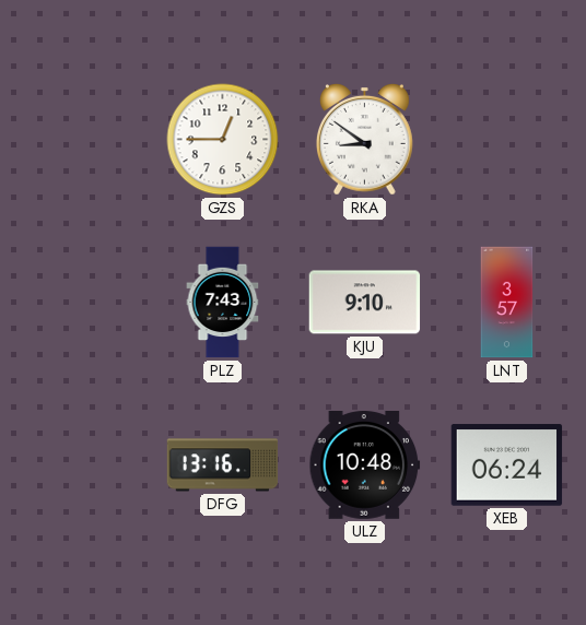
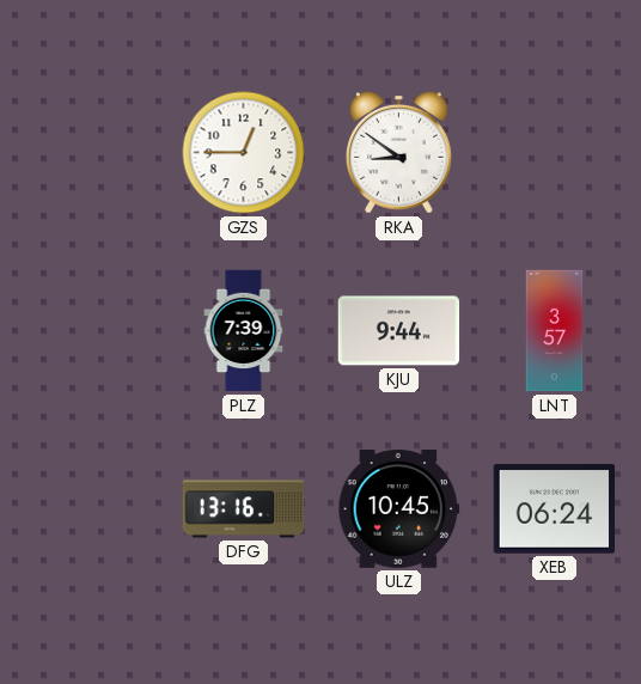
PLZ: 7:43 -> 7:39
KJU: 9:10 -> 9:44
ULZ: 10:48 -> 10:45
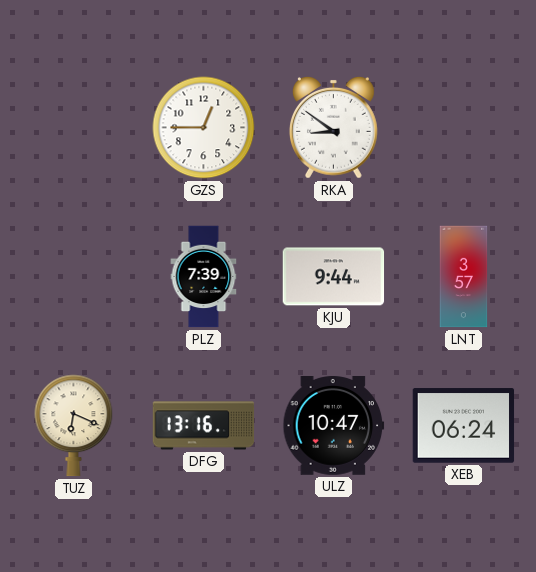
TUZ: none -> 6:19
ULZ: 10:45 -> 10:47
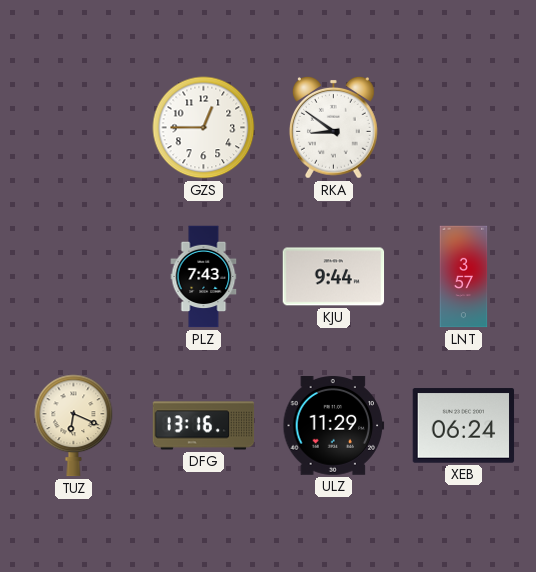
PLZ: 7:39 -> 7:43
ULZ: 10:47 -> 11:29
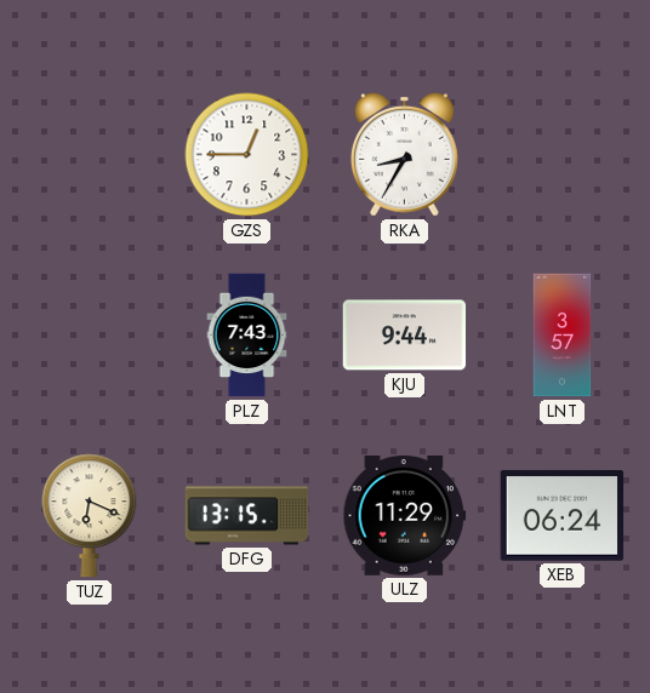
RKA: 8:51 -> 8:35
DFG: 13:16 -> 13:15
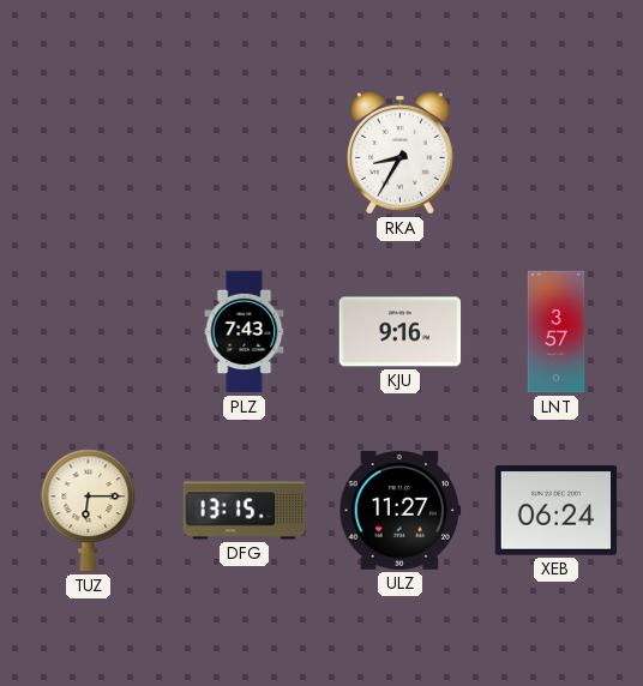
GZS: 12:45 -> none
KJU: 9:44 -> 9:16
TUZ: 6:19 -> 6:15
ULZ: 11:29 -> 11:27
